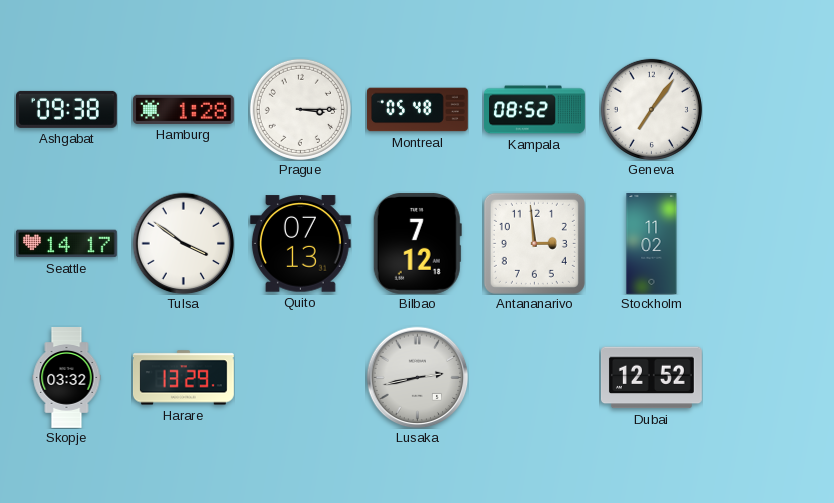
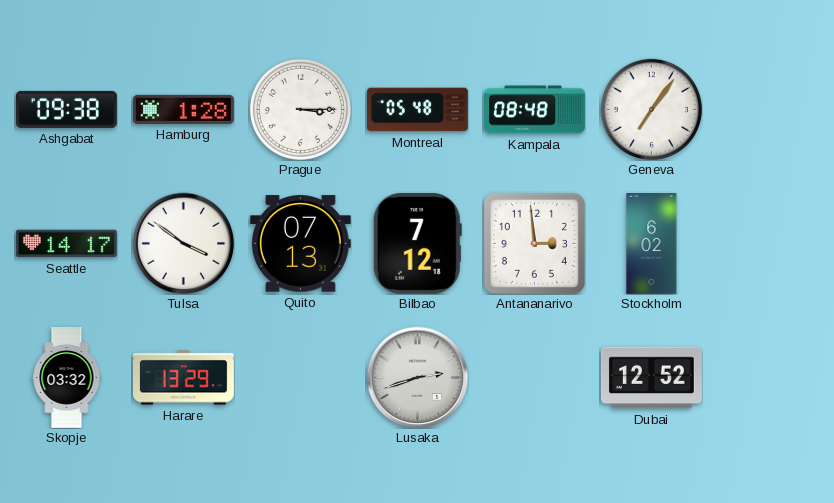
Kampala: 08:52 -> 08:48
Stockholm: 11:02 -> 6:02
Lusaka: 2:43 -> 2:42
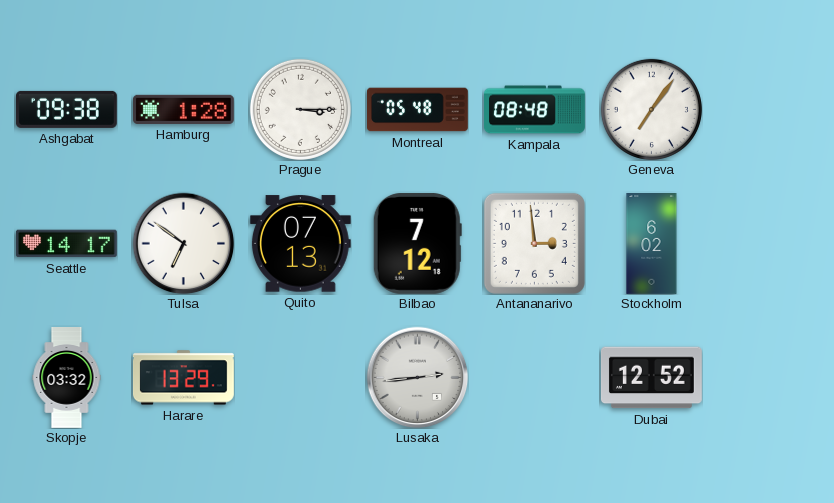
Tulsa: 3:51 -> 6:51
Lusaka: 2:42 -> 2:44
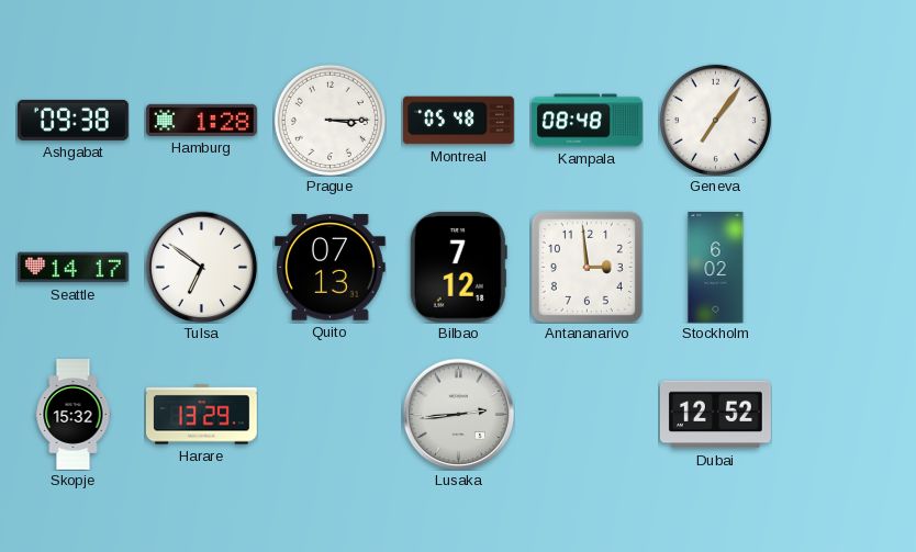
Skopje: 03:32 -> 15:32
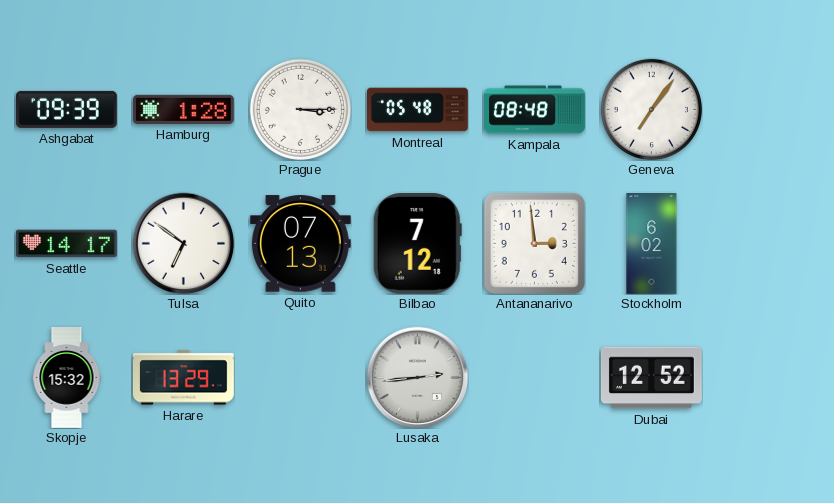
Ashgabat: 09:38 -> 09:39
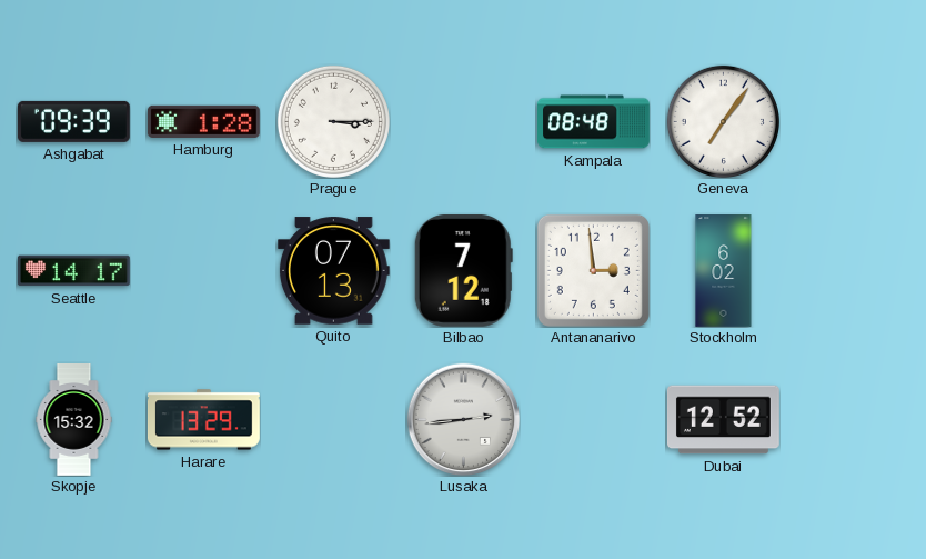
Montreal: 05:48 -> none
Tulsa: 6:51 -> none
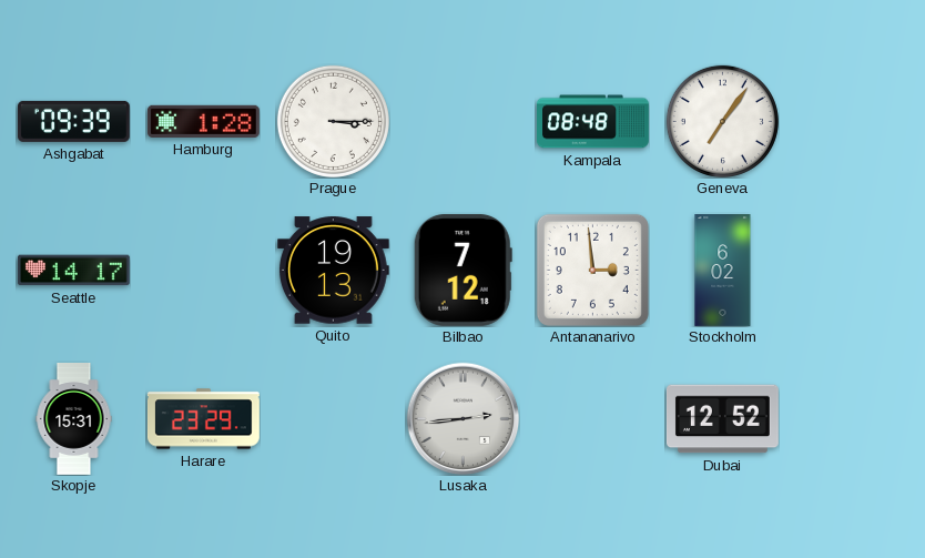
Quito: 07:13 -> 19:13
Skopje: 15:32 -> 15:31
Harare: 13:29 -> 23:29
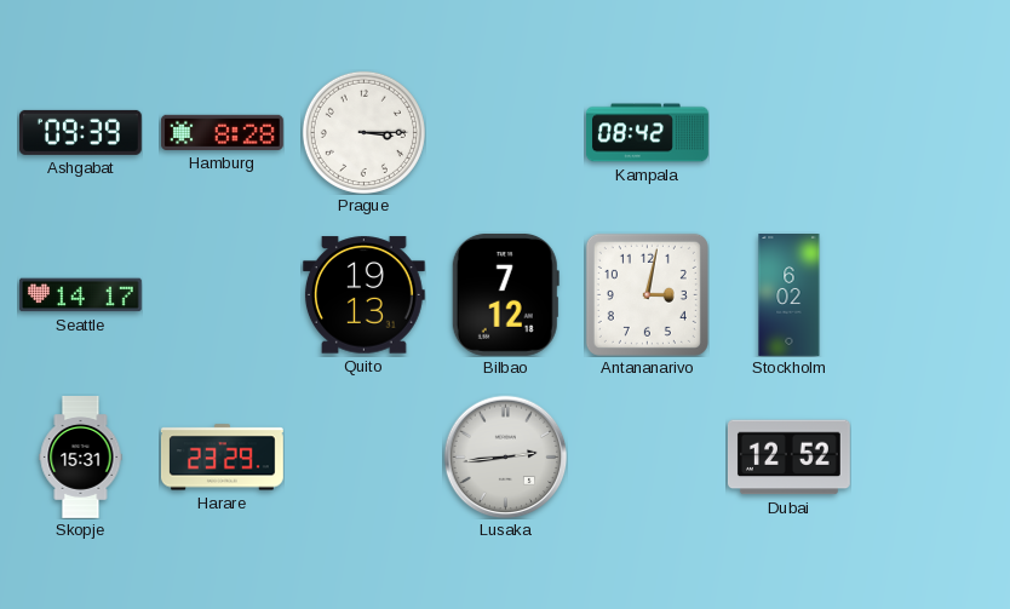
Hamburg: 1:28 -> 8:28
Kampala: 08:48 -> 08:42
Geneva: 7:06 -> none
Antananarivo: 2:59 -> 3:02
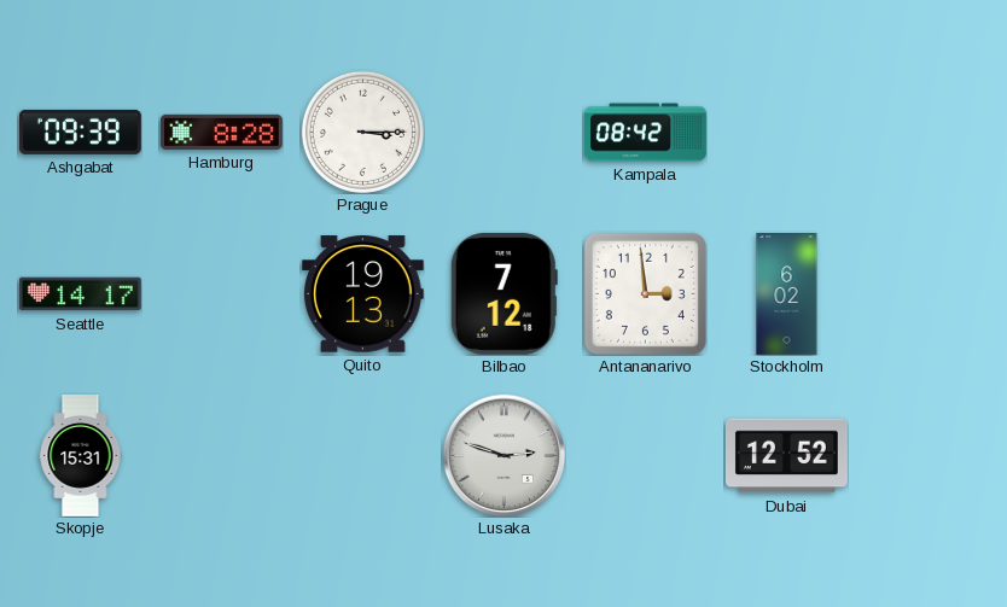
Antananarivo: 3:02 -> 2:59
Harare: 23:29 -> none
Lusaka: 2:44 -> 2:48
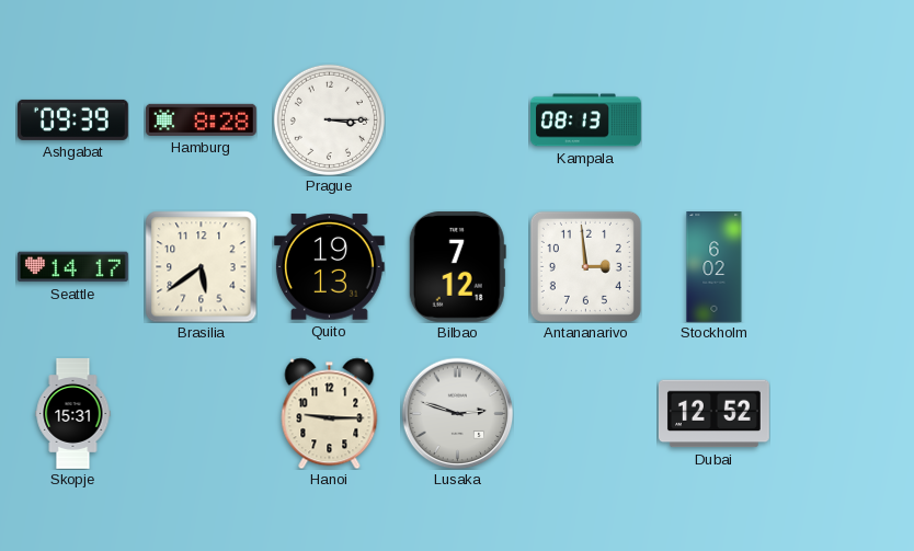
Kampala: 08:42 -> 08:13
Brasilia: none -> 5:39
Hanoi: none -> 9:15
